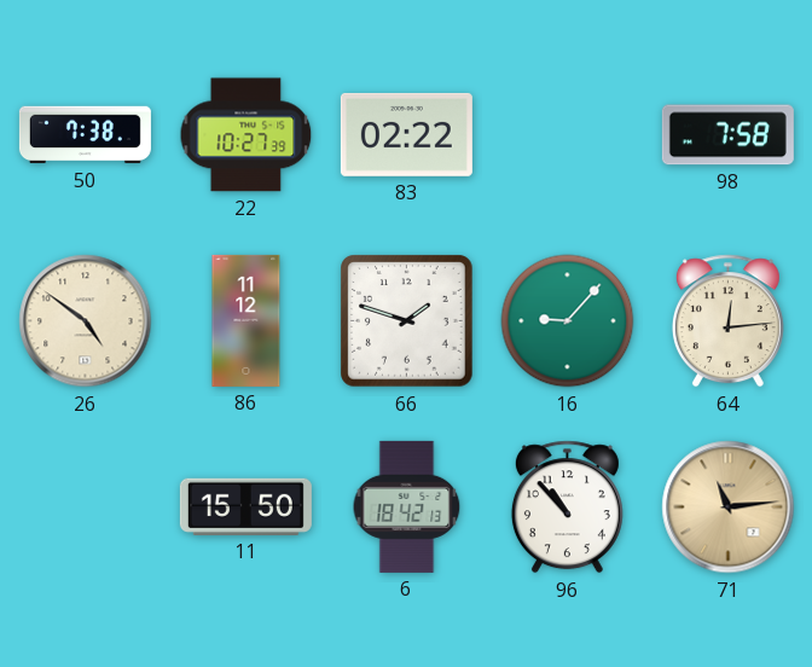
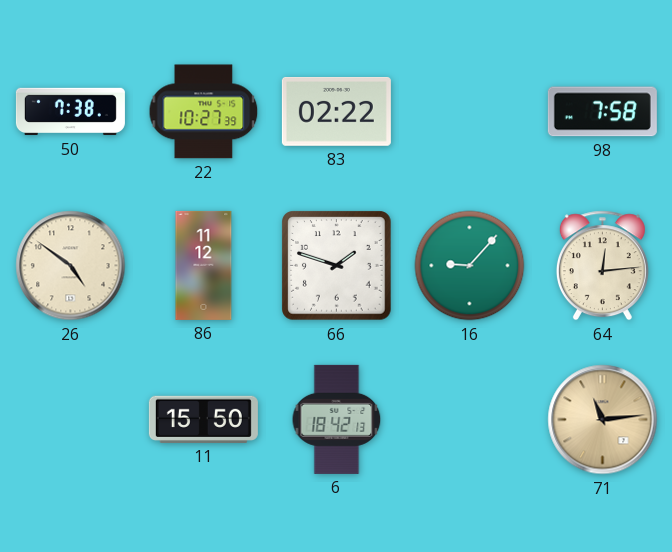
96: 10:53 -> none
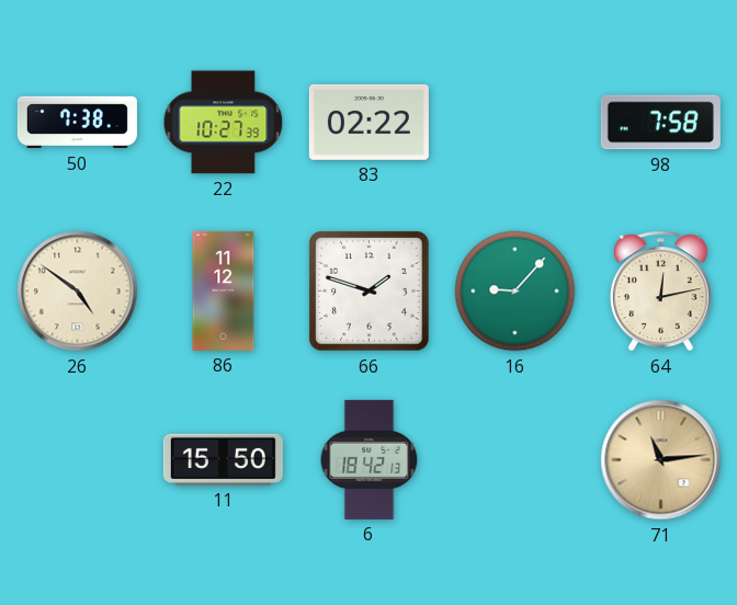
64: 12:14 -> 12:13
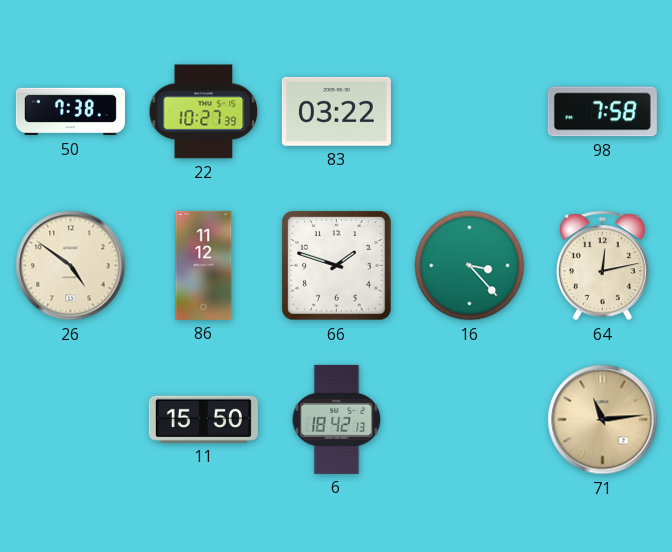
83: 02:22 -> 03:22
16: 9:07 -> 3:23
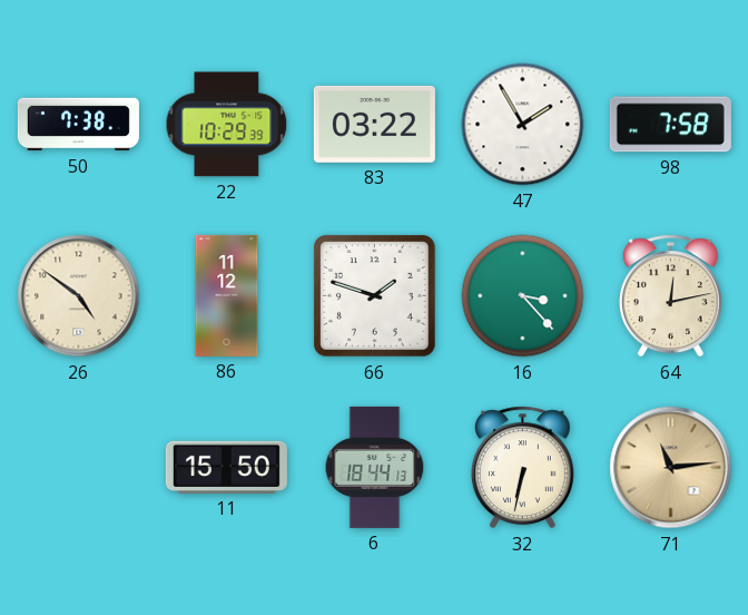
22: 10:27 -> 10:29
47: none -> 1:55
6: 18:42 -> 18:44
32: none -> 6:32
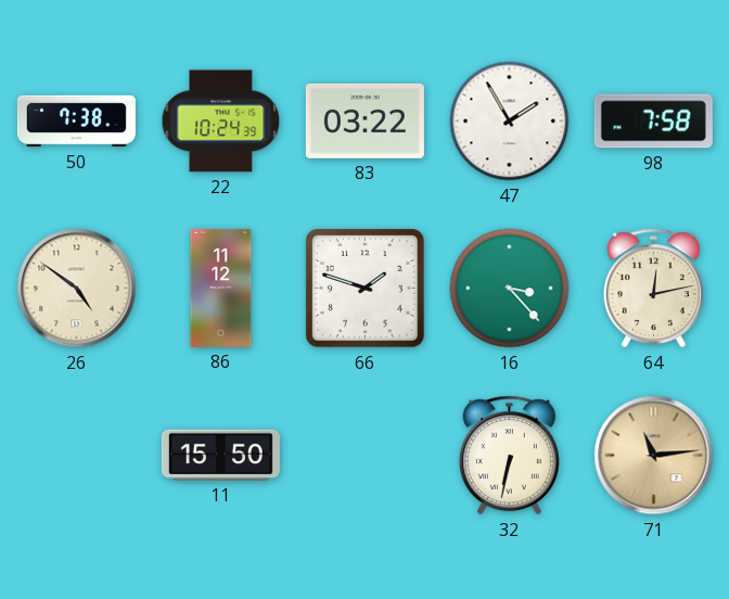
22: 10:29 -> 10:24
6: 18:44 -> none
